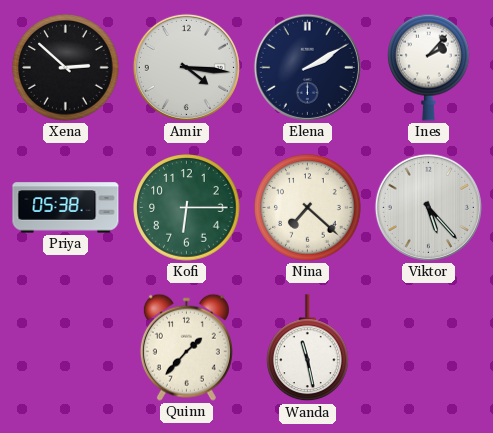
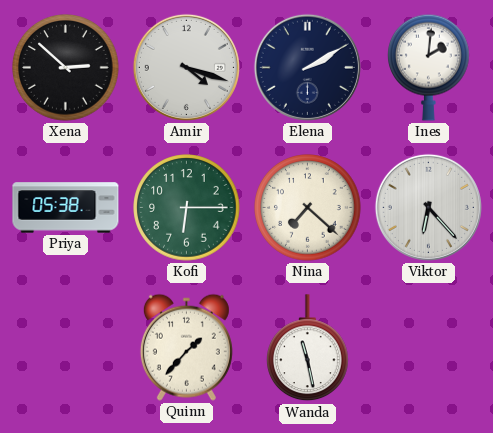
Amir: 4:16 -> 4:18
Ines: 2:07 -> 2:01
Viktor: 5:23 -> 6:23
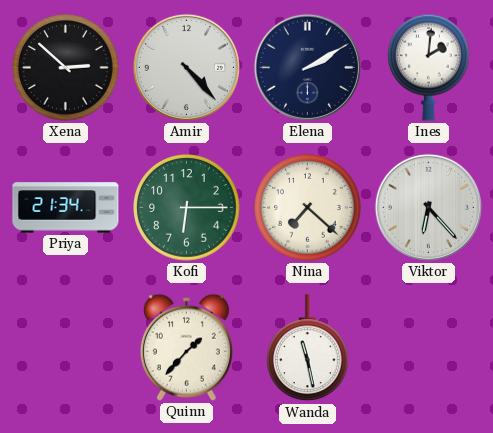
Amir: 4:18 -> 4:23
Priya: 05:38 -> 21:34
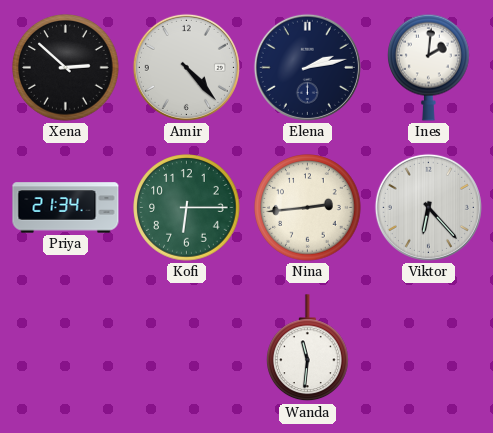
Elena: 2:10 -> 2:13
Nina: 7:22 -> 2:44
Quinn: 1:37 -> none
Wanda: 11:28 -> 11:31
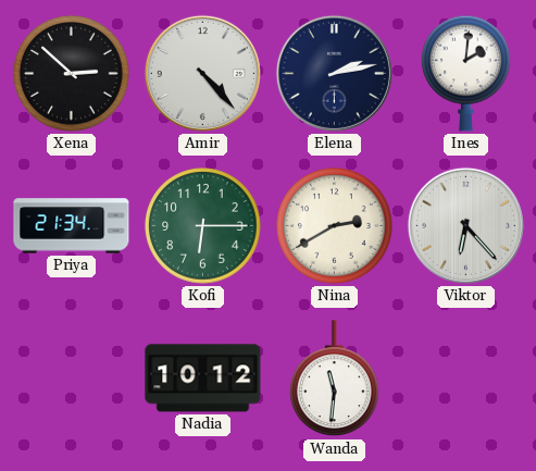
Nina: 2:44 -> 2:40
Nadia: none -> 10:12
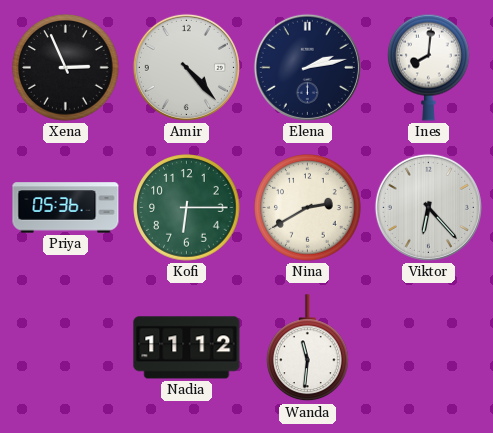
Xena: 2:52 -> 2:56
Ines: 2:01 -> 8:01
Priya: 21:34 -> 05:36
Nadia: 10:12 -> 11:12
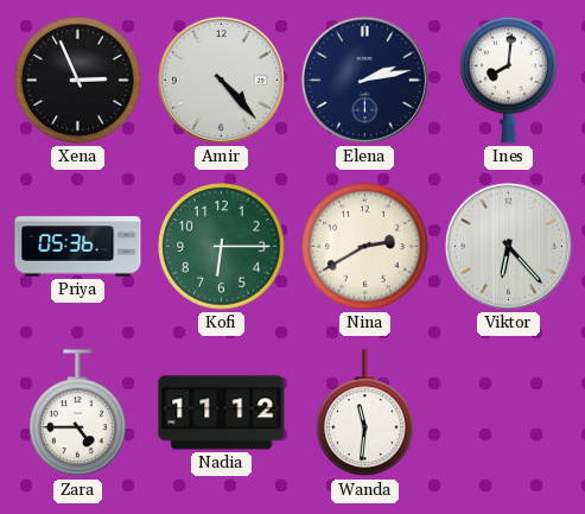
Zara: none -> 4:45
